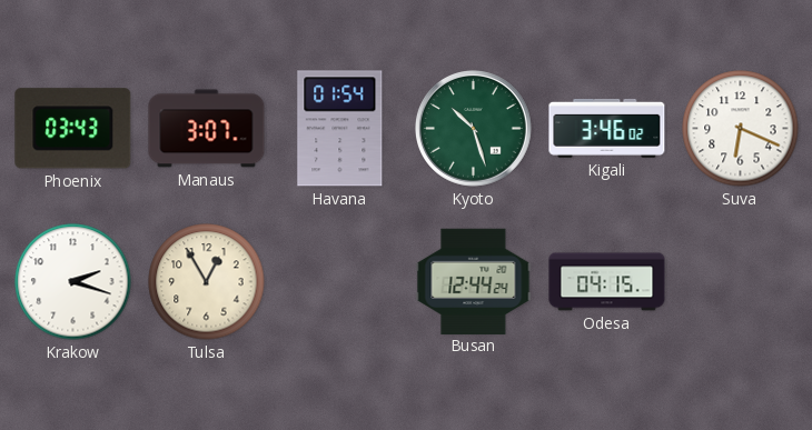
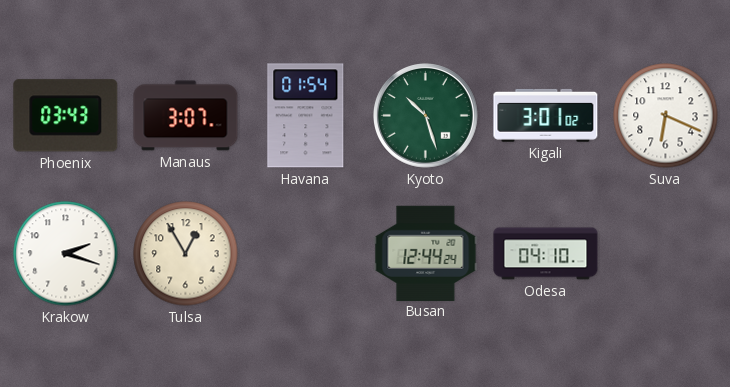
Kigali: 3:46 -> 3:01
Odesa: 04:15 -> 04:10
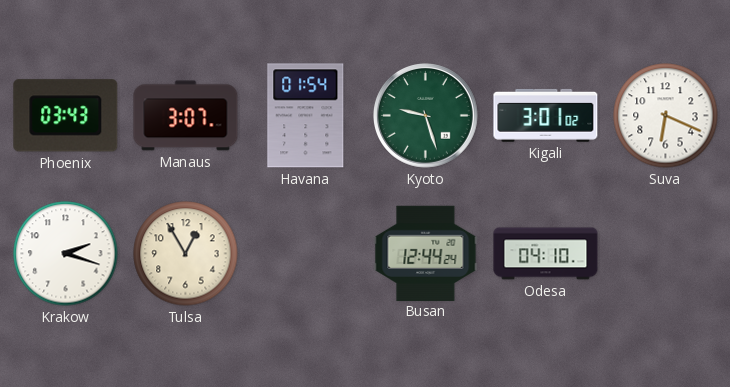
Kyoto: 10:27 -> 9:27
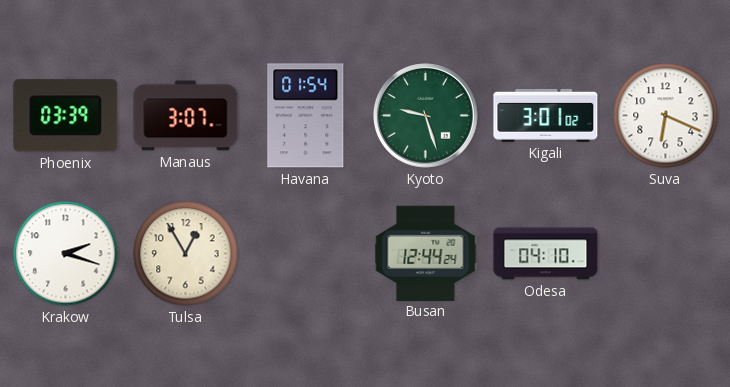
Phoenix: 03:43 -> 03:39
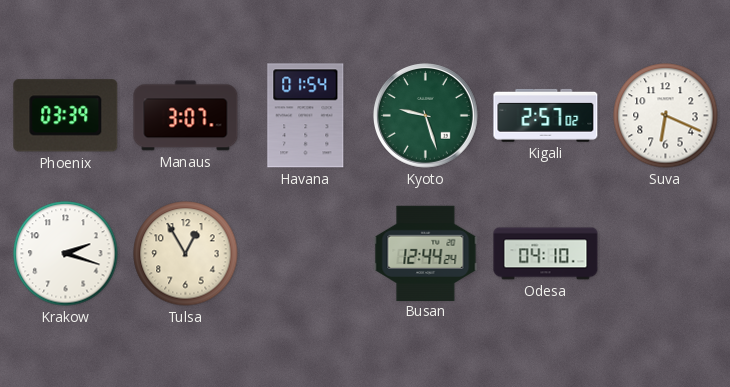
Kigali: 3:01 -> 2:57
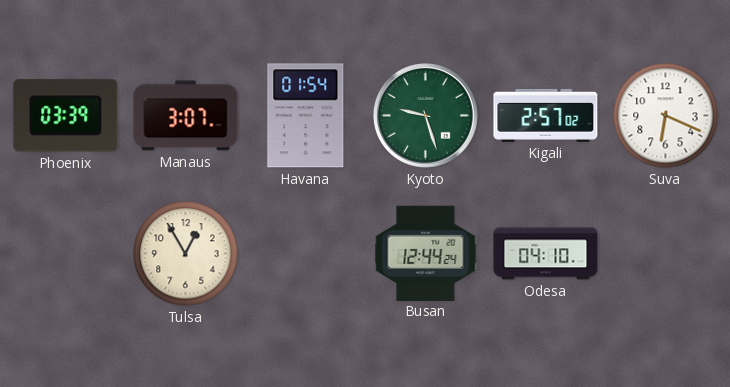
Krakow: 2:18 -> none
